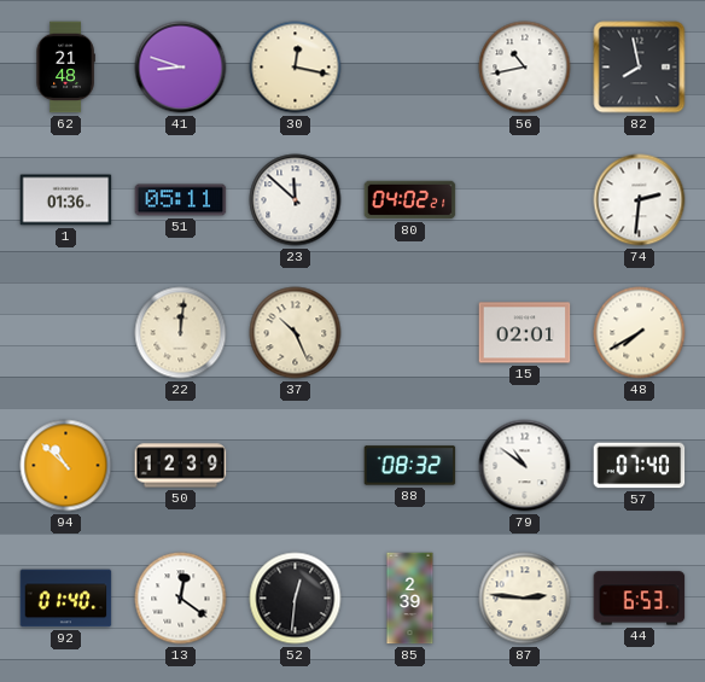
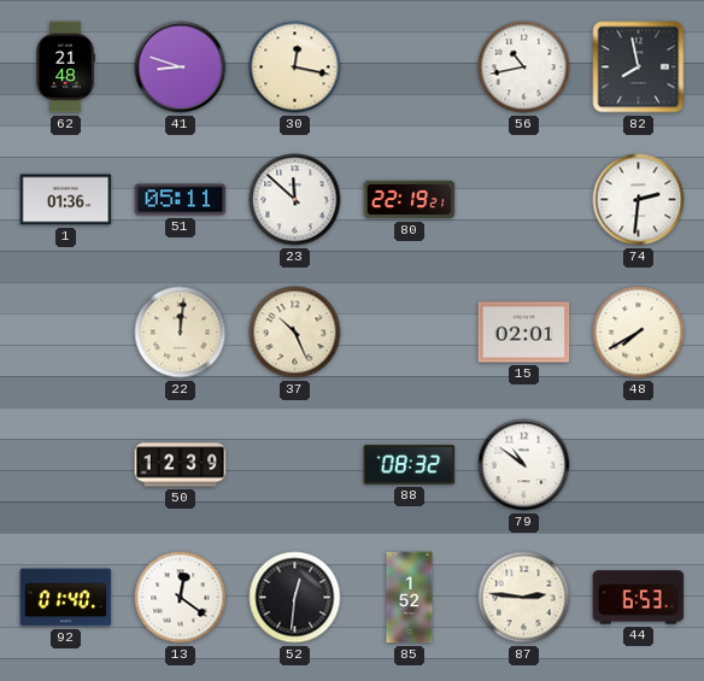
80: 04:02 -> 22:19
94: 10:52 -> none
57: 07:40 -> none
85: 2:39 -> 1:52
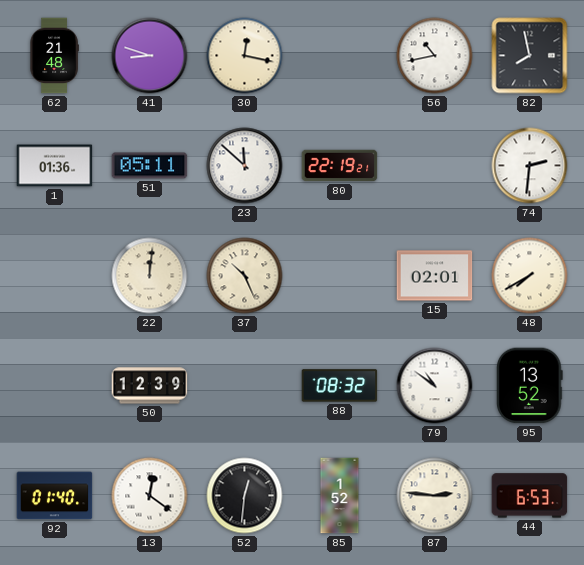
95: none -> 13:52
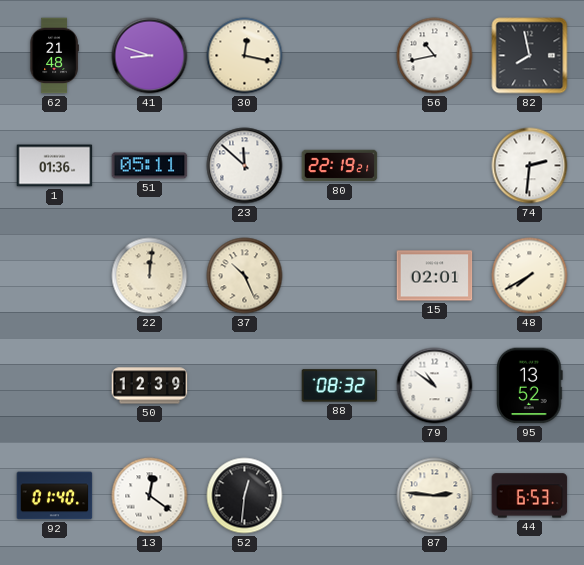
85: 1:52 -> none
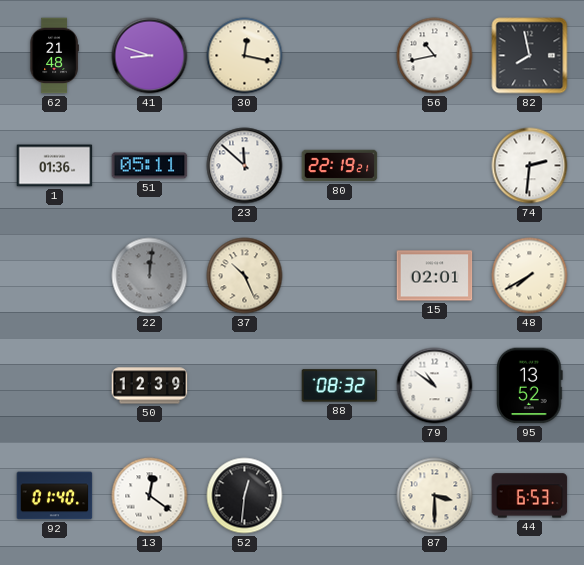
22 dial: cream -> grey
87: 2:46 -> 3:30
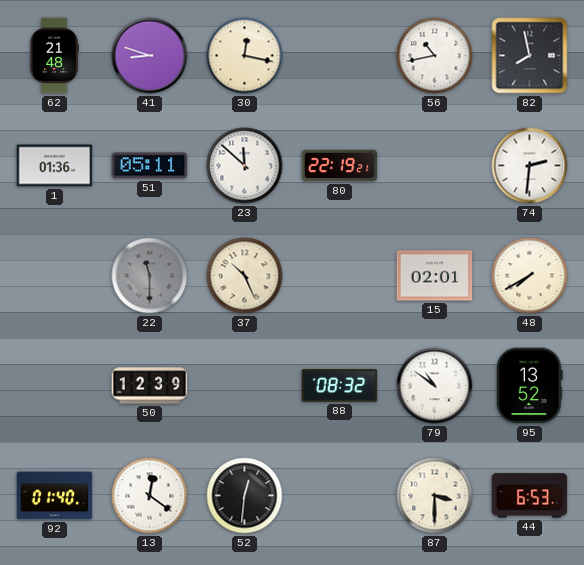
22: 12:01 -> 11:30
